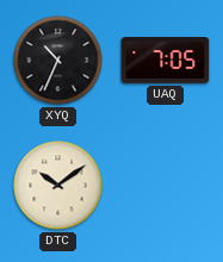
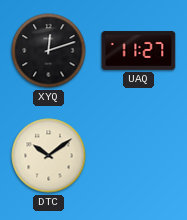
XYQ: 10:34 -> 12:12
UAQ: 7:05 -> 11:27
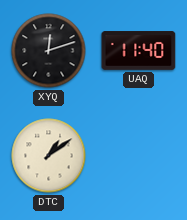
UAQ: 11:27 -> 11:40
DTC: 10:09 -> 1:09
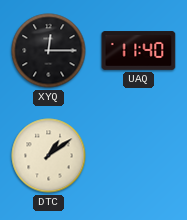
XYQ: 12:12 -> 12:15
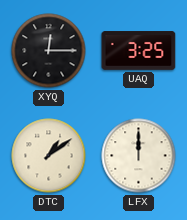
UAQ: 11:40 -> 3:25
LFX: none -> 12:00
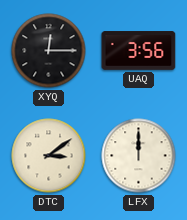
UAQ: 3:25 -> 3:56
DTC: 1:09 -> 3:09
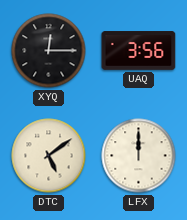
DTC: 3:09 -> 5:09
